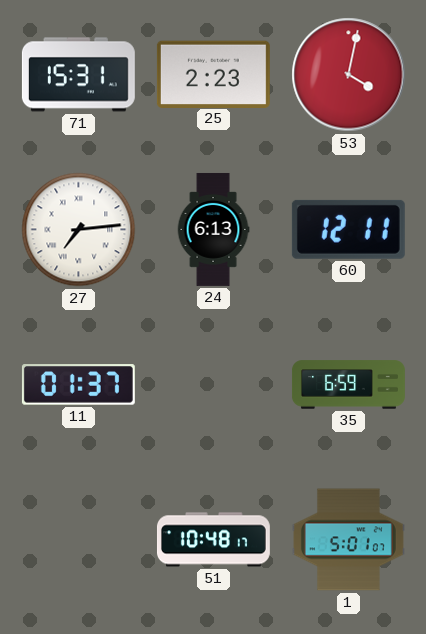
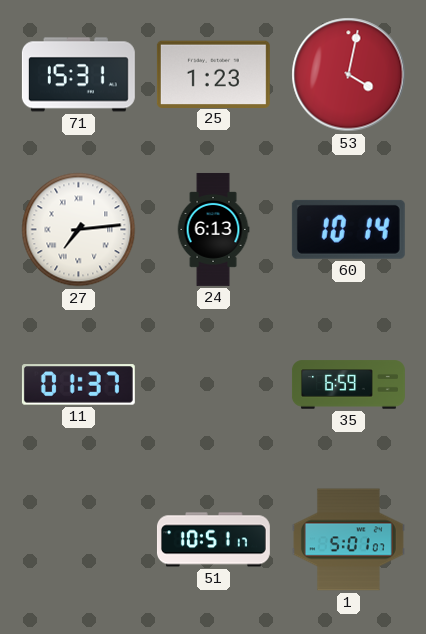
25: 2:23 -> 1:23
60: 12:11 -> 10:14
51: 10:48 -> 10:51
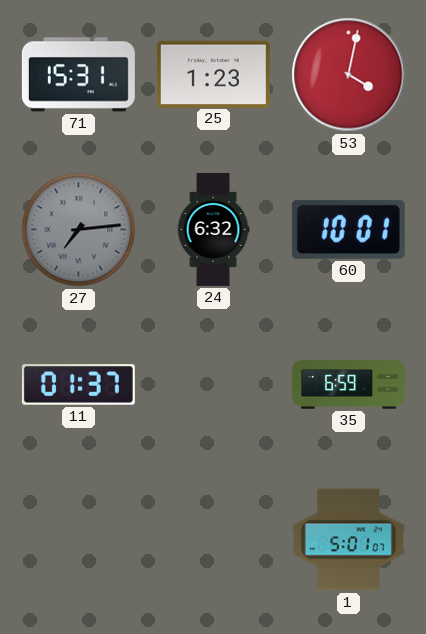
27 dial: white -> grey
24: 6:13 -> 6:32
60: 10:14 -> 10:01
51: 10:51 -> none
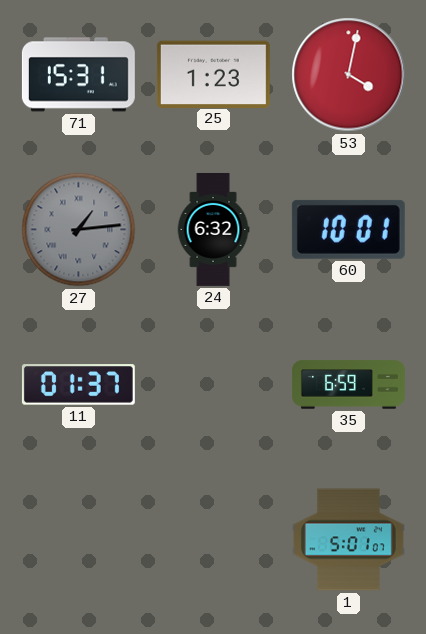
27: 7:14 -> 1:14
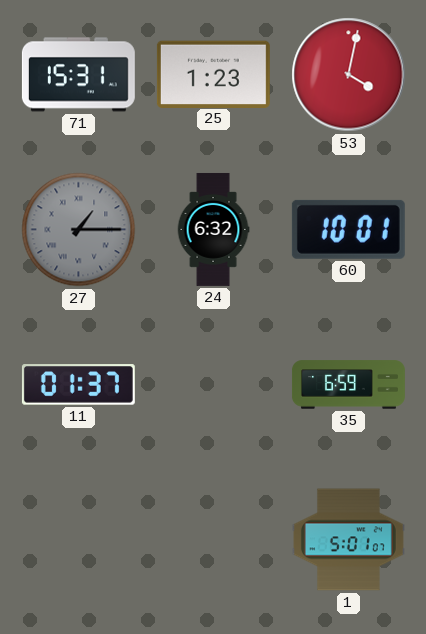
27: 1:14 -> 1:15
